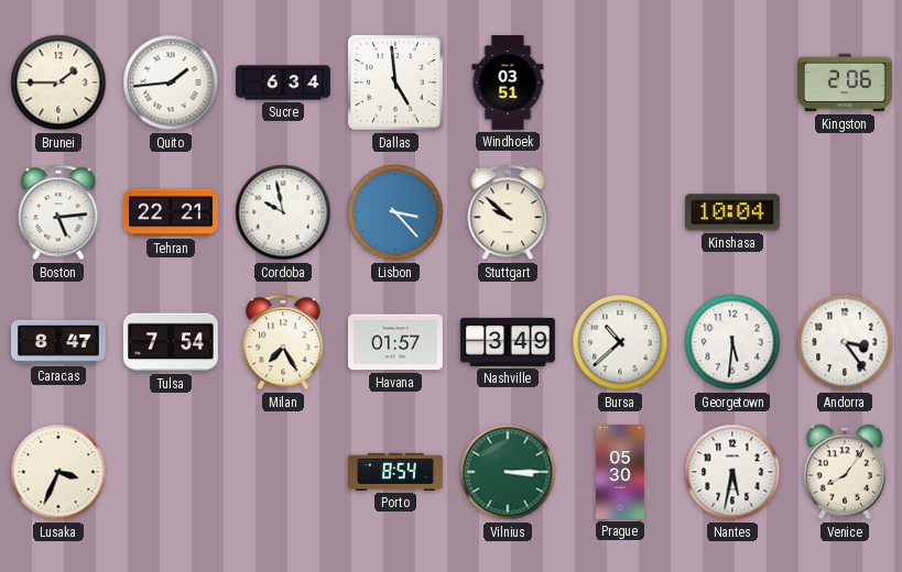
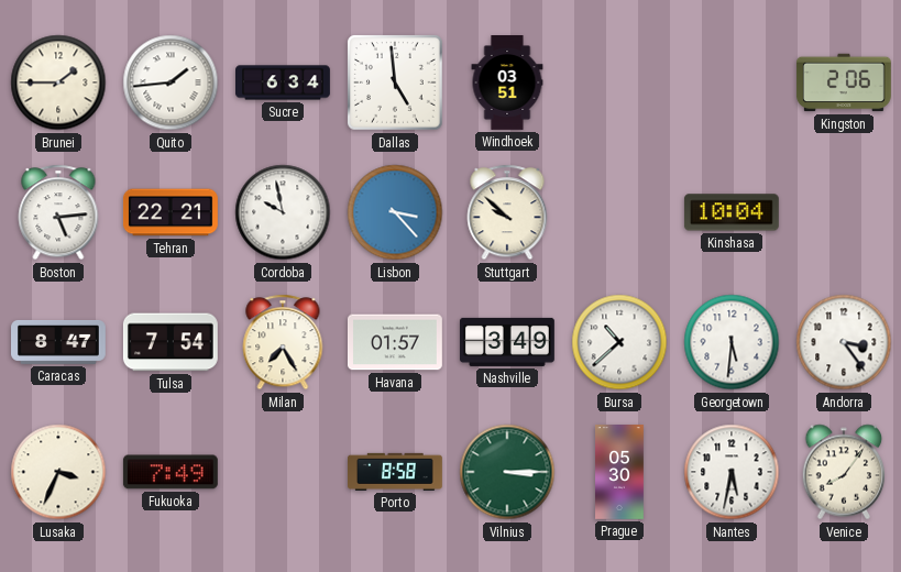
Fukuoka: none -> 7:49
Porto: 8:54 -> 8:58
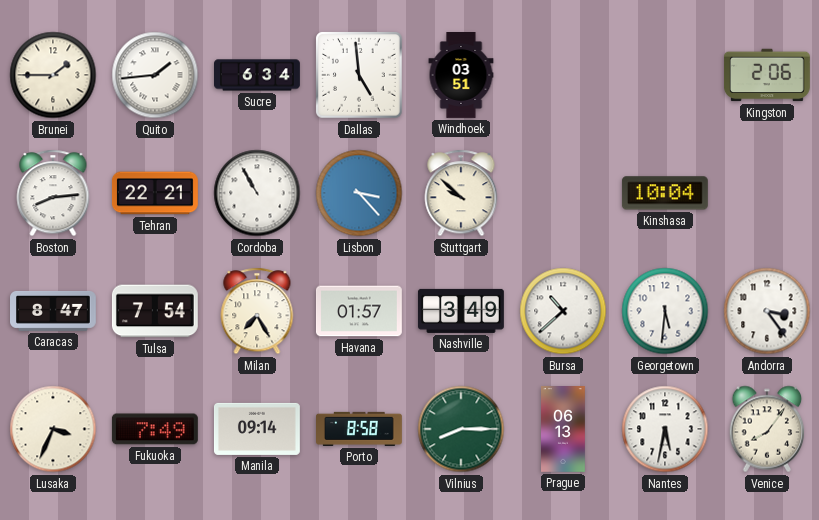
Boston: 5:14 -> 8:14
Cordoba: 9:58 -> 10:55
Manila: none -> 09:14
Vilnius: 3:15 -> 8:15
Prague: 05:30 -> 06:13
